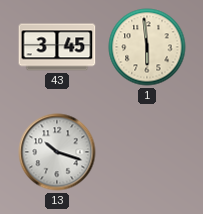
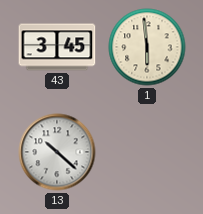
13: 10:18 -> 10:22
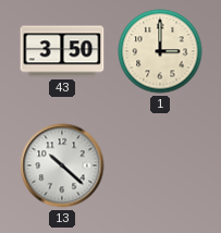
43: 3:45 -> 3:50
1: 5:59 -> 3:00
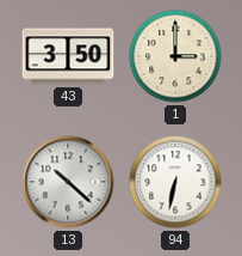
94: none -> 6:32
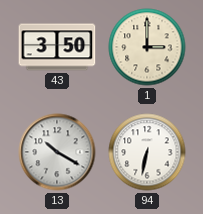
13: 10:22 -> 10:20
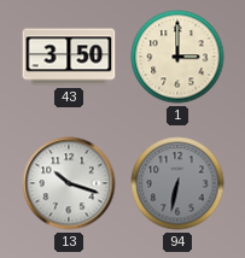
13: 10:20 -> 10:18
94 dial: white -> grey
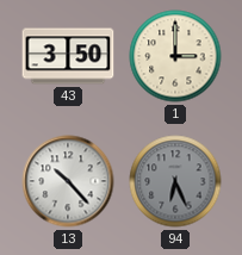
13: 10:18 -> 10:23
94: 6:32 -> 6:26
